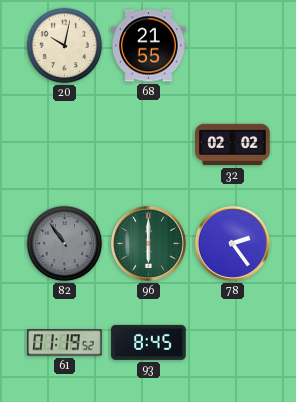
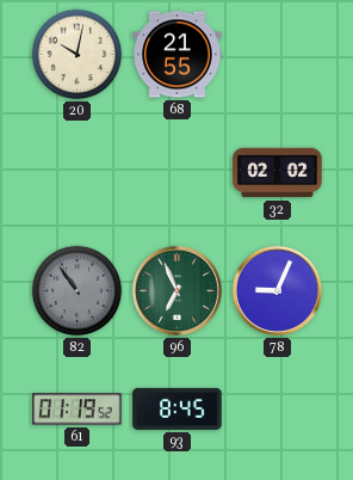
96: 6:00 -> 6:56
78: 2:24 -> 9:04
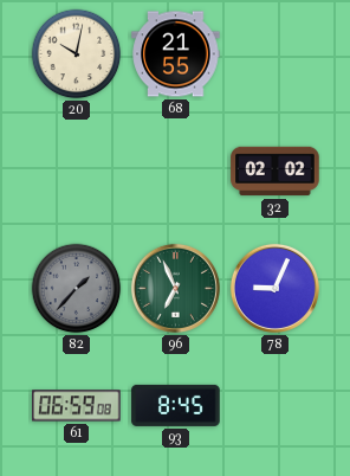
82: 10:54 -> 1:37
61: 01:19 -> 06:59
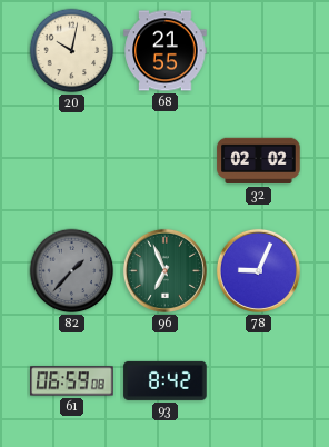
93: 8:45 -> 8:42
